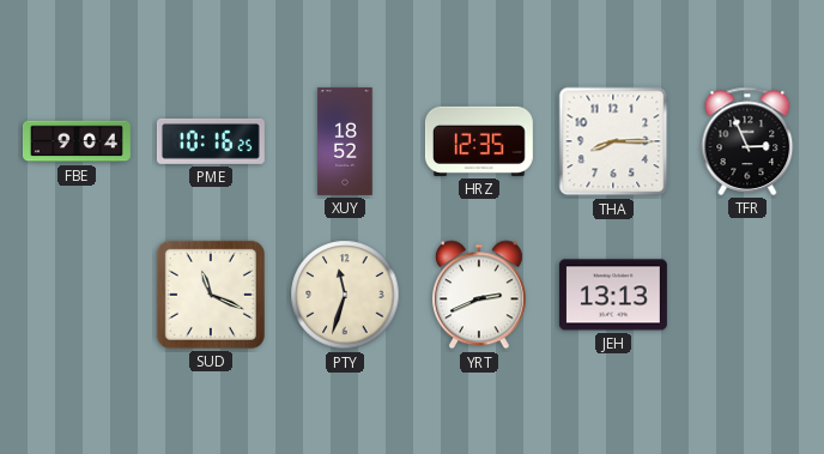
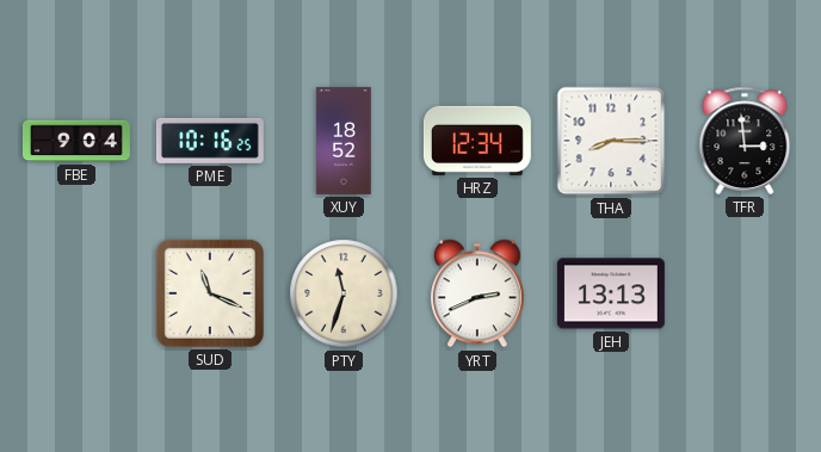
HRZ: 12:35 -> 12:34
TFR: 2:56 -> 2:59
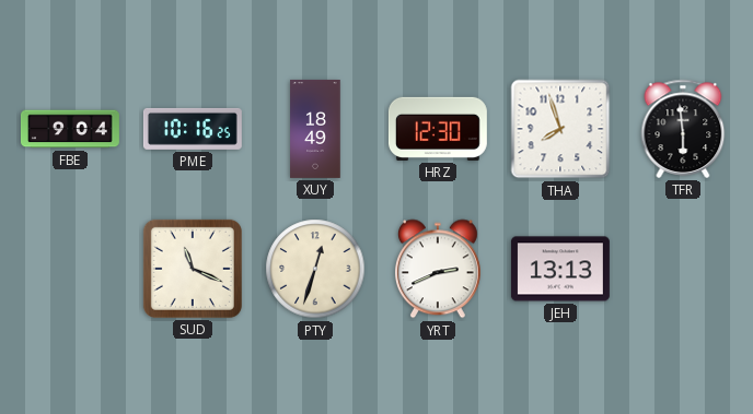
XUY: 18:52 -> 18:49
HRZ: 12:34 -> 12:30
THA: 8:15 -> 7:57
TFR: 2:59 -> 5:59
PTY: 11:33 -> 12:33
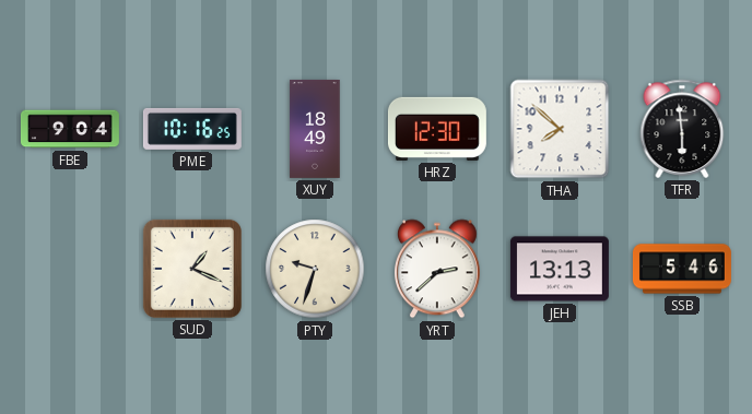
THA: 7:57 -> 7:52
SUD: 11:19 -> 1:19
PTY: 12:33 -> 9:33
YRT: 2:41 -> 2:38
SSB: none -> 5:46
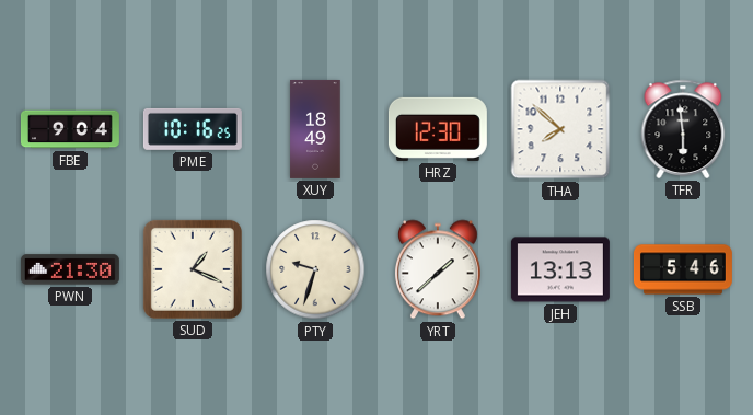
PWN: none -> 21:30
YRT: 2:38 -> 1:38
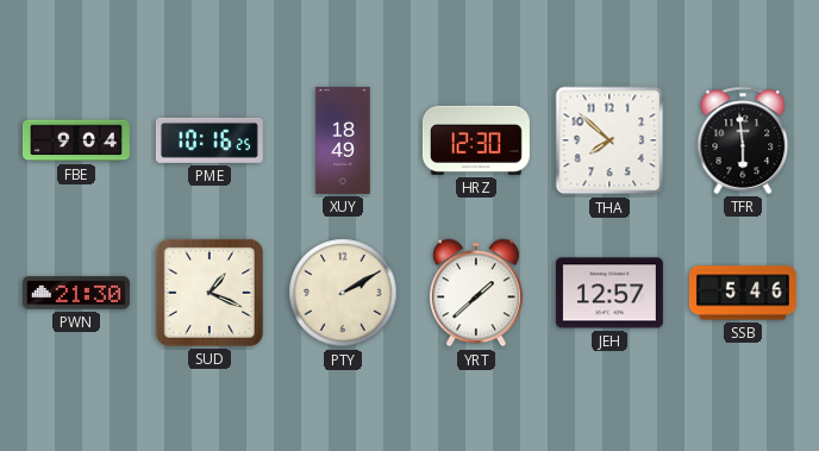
PTY: 9:33 -> 2:10
JEH: 13:13 -> 12:57
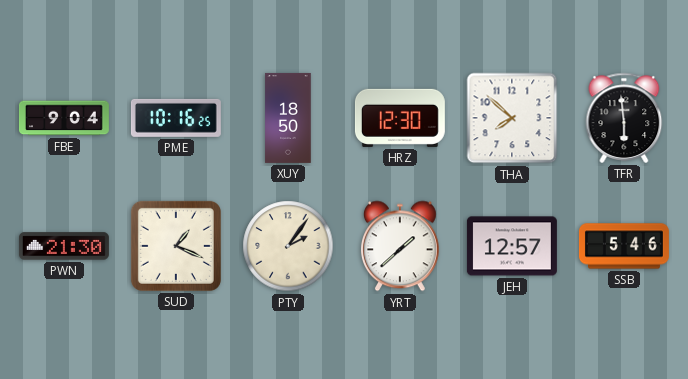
XUY: 18:49 -> 18:50
PTY: 2:10 -> 2:06
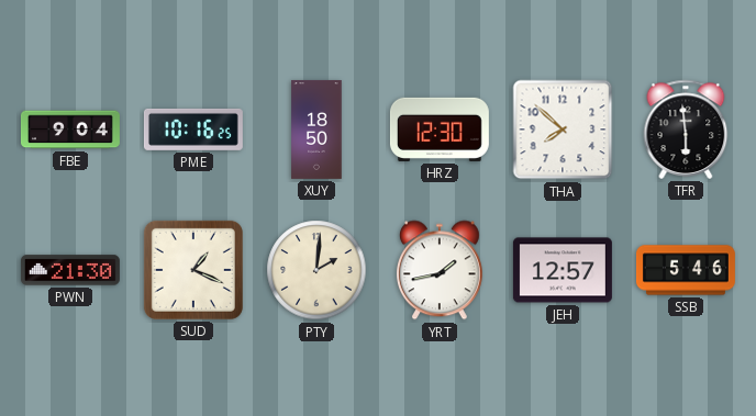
PTY: 2:06 -> 2:01
YRT: 1:38 -> 1:43
